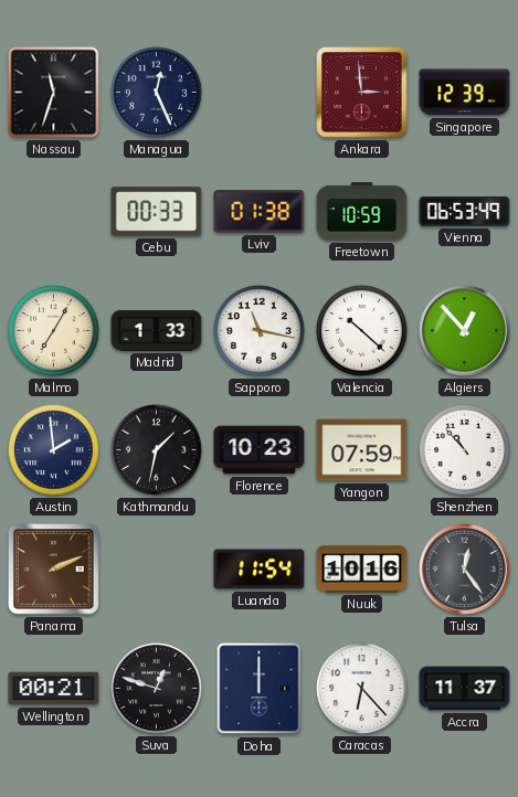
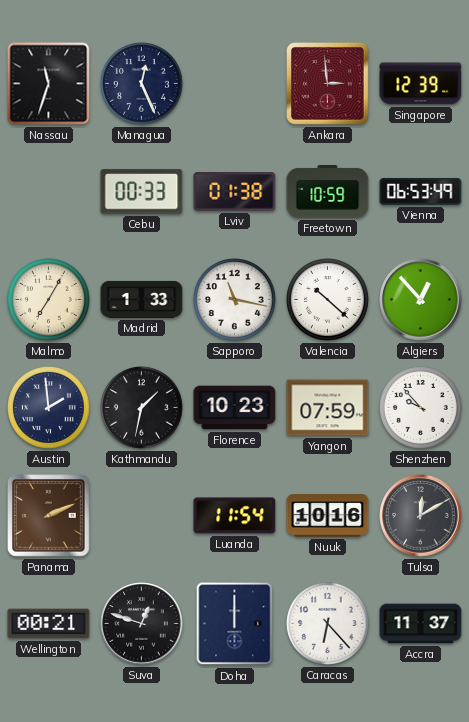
Shenzhen: 10:53 -> 9:53
Tulsa: 12:24 -> 12:10
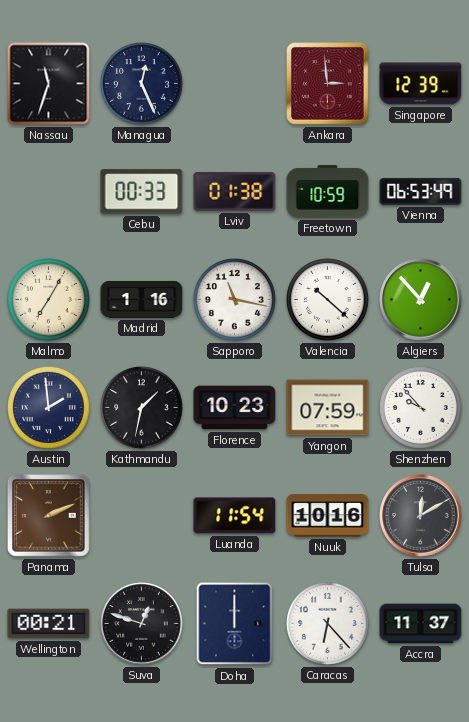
Madrid: 1:33 -> 1:16
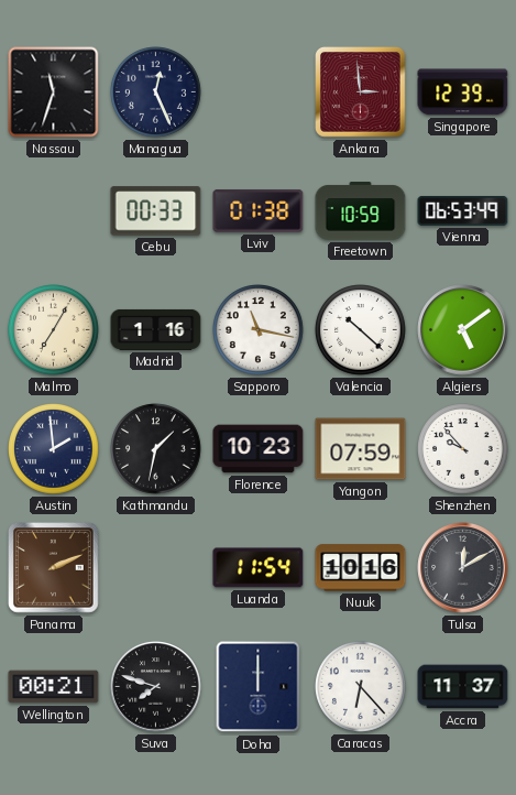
Algiers: 12:53 -> 5:09
Suva: 12:48 -> 7:48
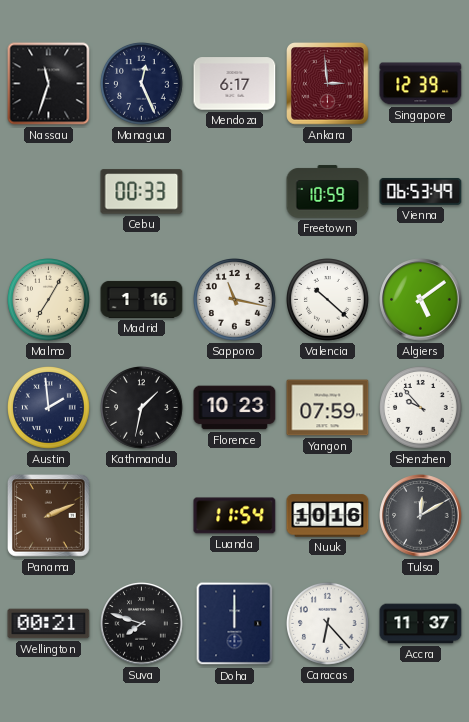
Mendoza: none -> 6:17
Lviv: 01:38 -> none
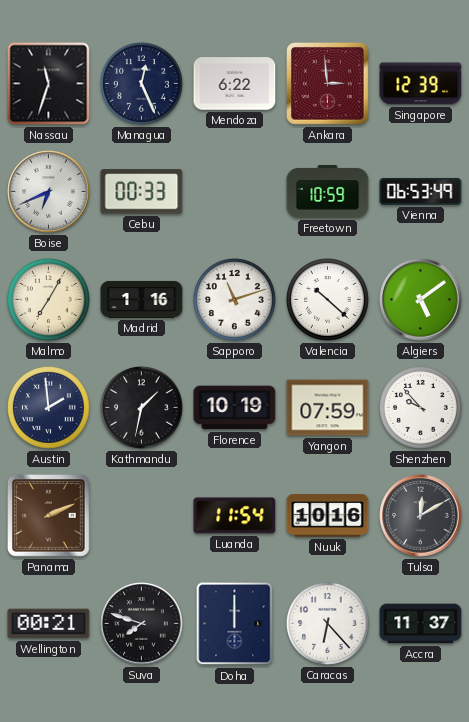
Mendoza: 6:17 -> 6:22
Boise: none -> 6:41
Sapporo: 11:17 -> 11:12
Florence: 10:23 -> 10:19
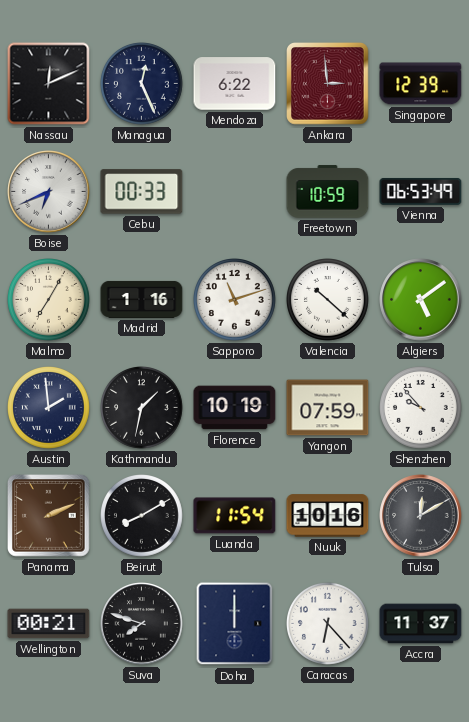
Nassau: 11:33 -> 12:11
Beirut: none -> 8:10
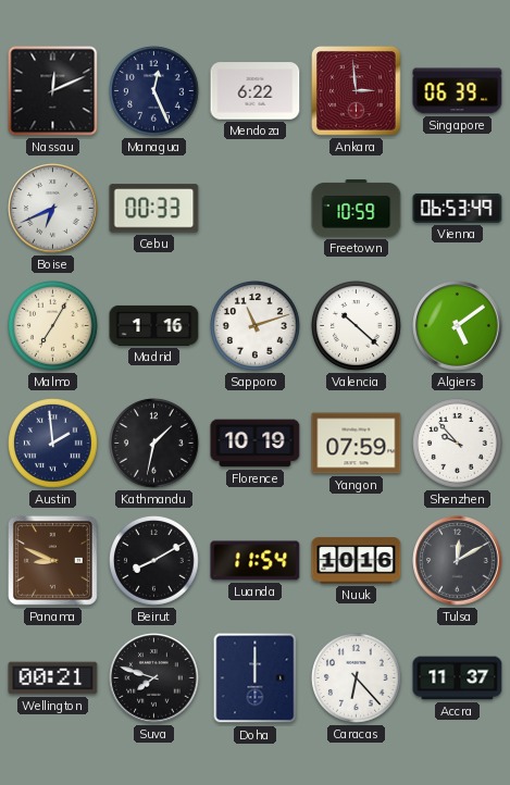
Singapore: 12:39 -> 06:39
Panama: 2:11 -> 8:49
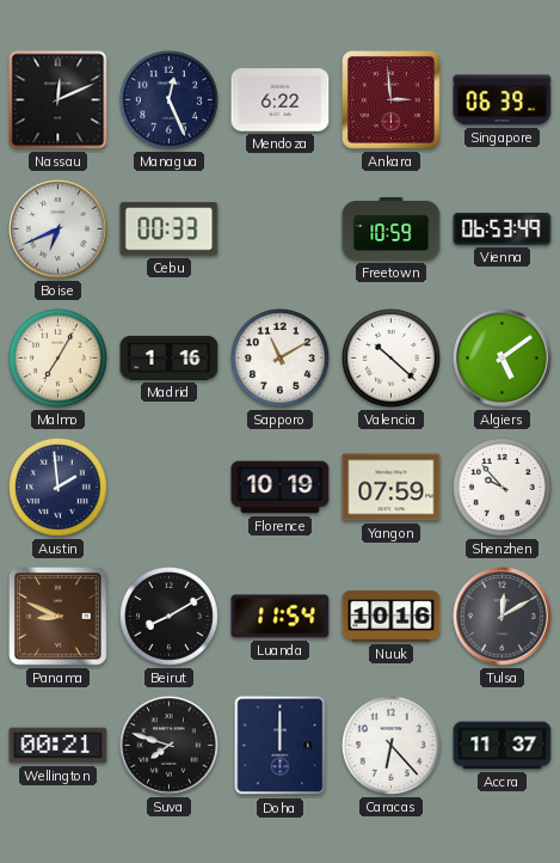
Sapporo: 11:12 -> 11:10
Kathmandu: 1:32 -> none
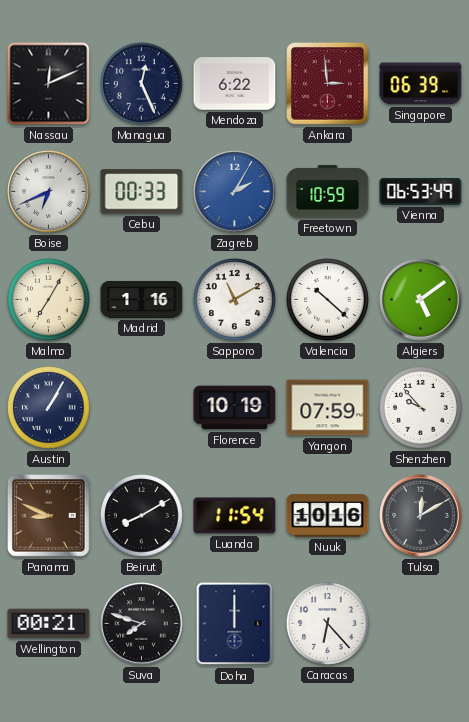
Zagreb: none -> 2:05
Austin: 1:59 -> 1:05
Accra: 11:37 -> none
